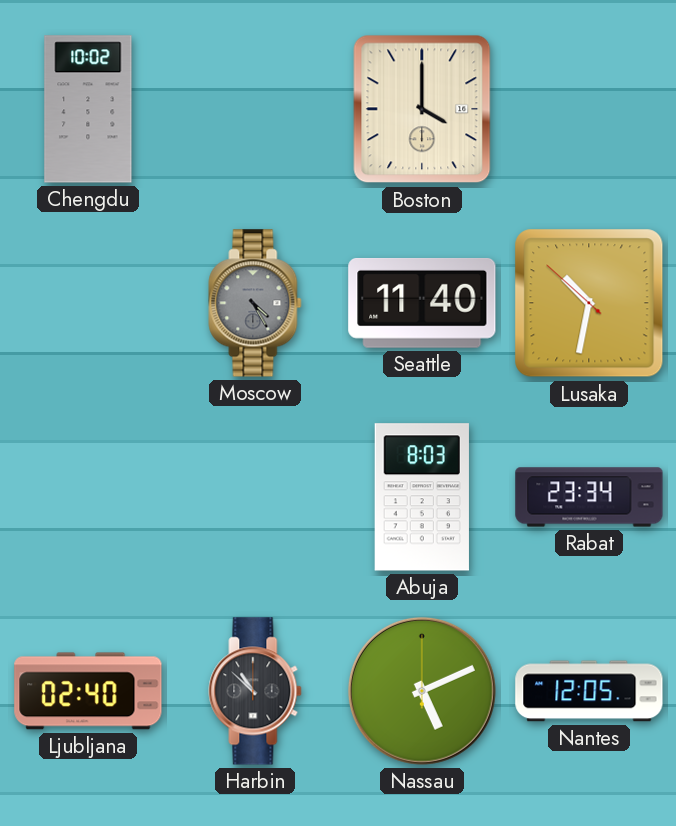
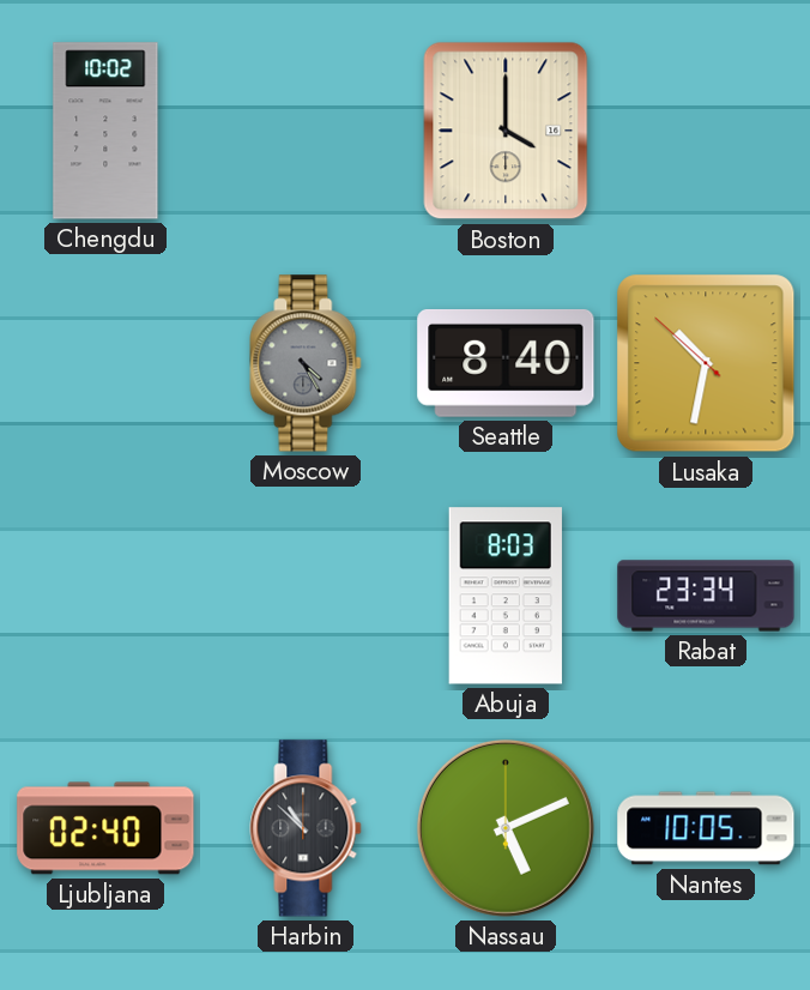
Seattle: 11:40 -> 8:40
Nantes: 12:05 -> 10:05
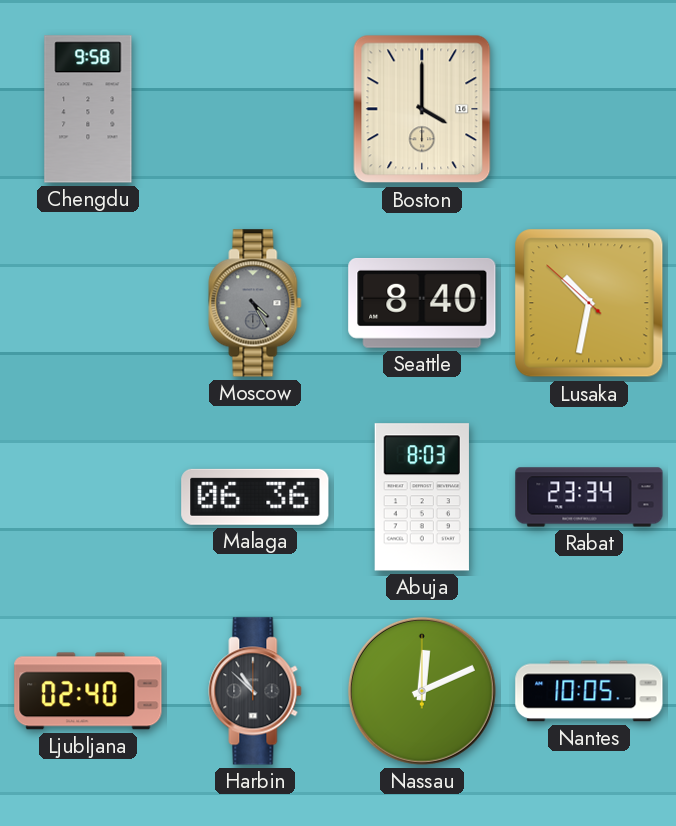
Chengdu: 10:02 -> 9:58
Malaga: none -> 06:36
Nassau: 5:11 -> 12:11
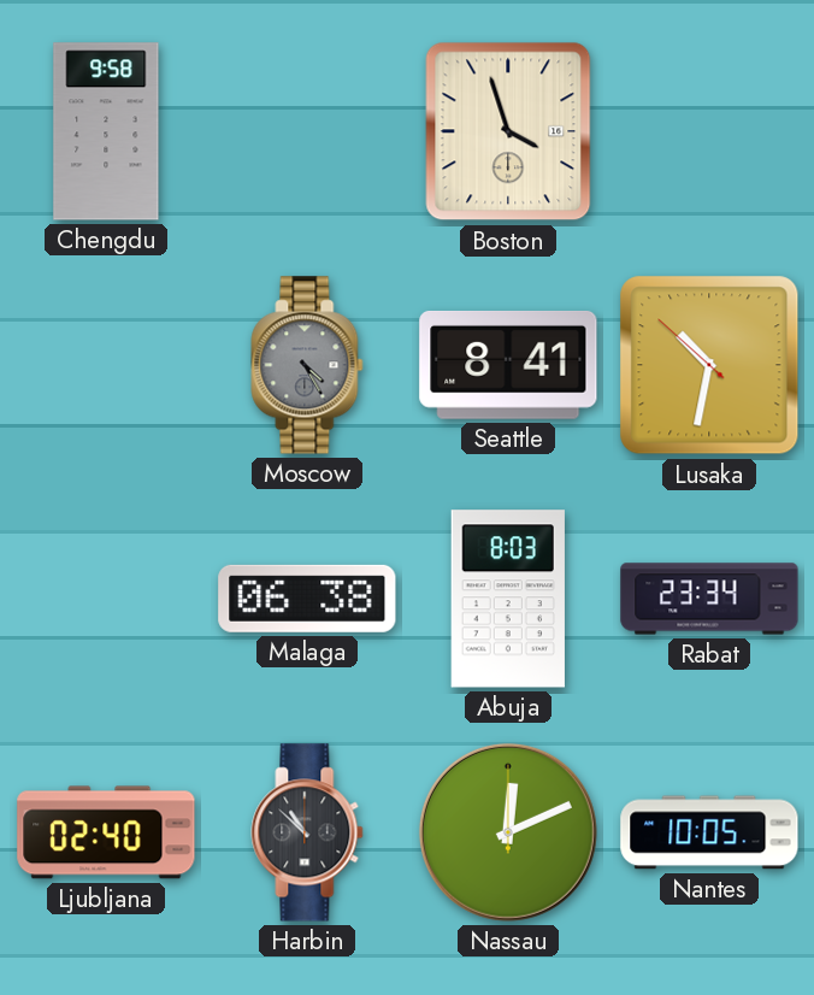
Boston: 4:00 -> 3:57
Seattle: 8:40 -> 8:41
Malaga: 06:36 -> 06:38
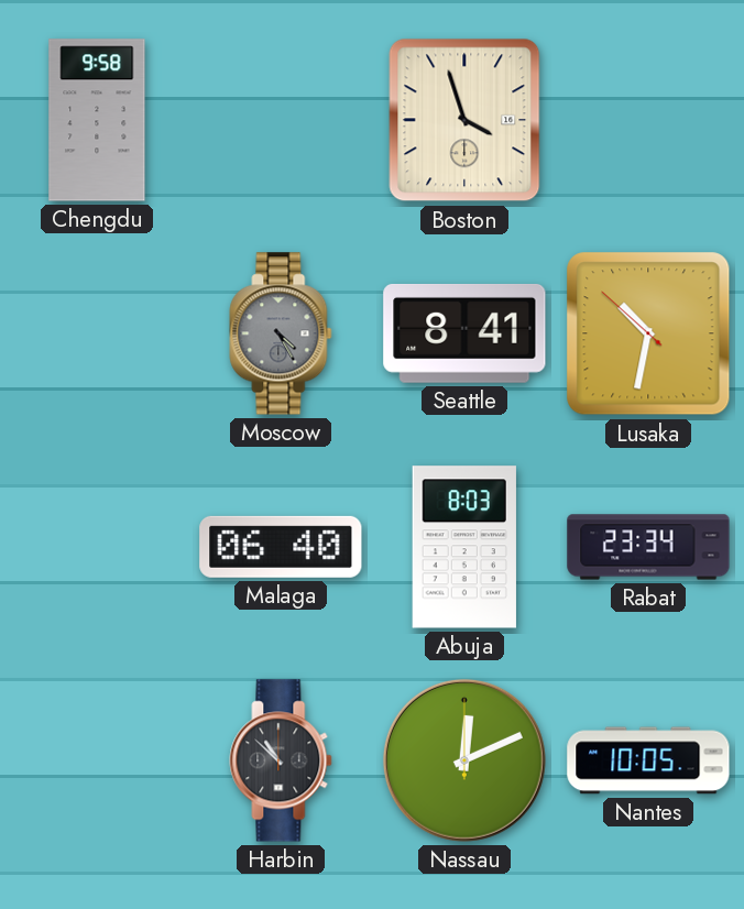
Malaga: 06:38 -> 06:40
Ljubljana: 02:40 -> none
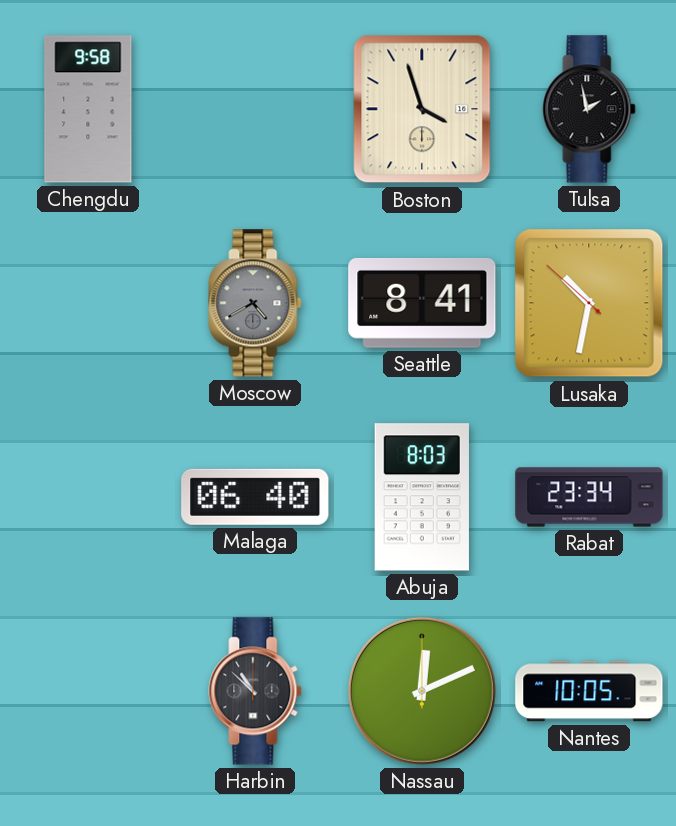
Tulsa: none -> 1:58
Moscow: 4:25 -> 4:40
